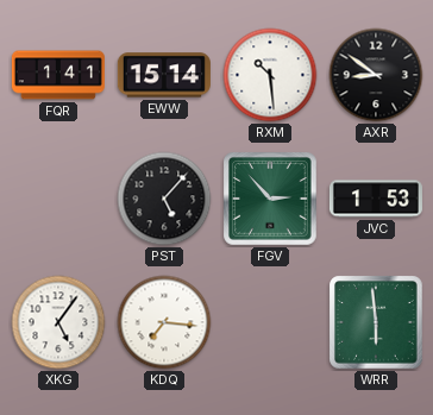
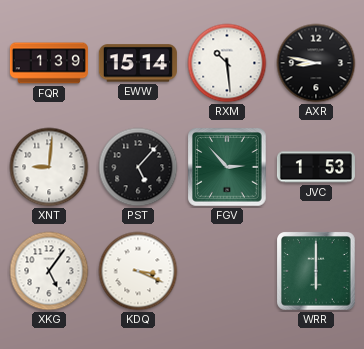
FQR: 1:41 -> 1:39
AXR: 8:51 -> 8:47
XNT: none -> 9:01
KDQ: 7:16 -> 3:19
WRR: 5:59 -> 6:00
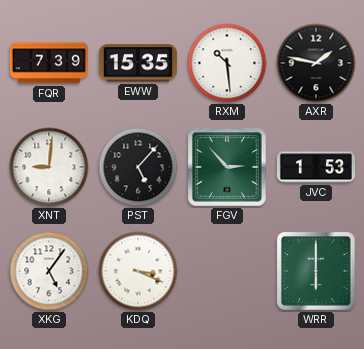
FQR: 1:39 -> 7:39
EWW: 15:14 -> 15:35
AXR: 8:47 -> 1:47
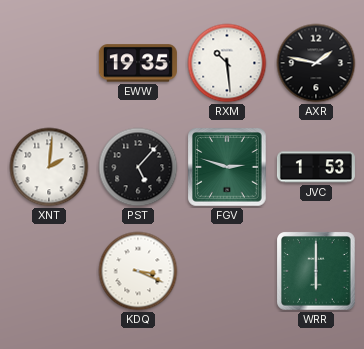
FQR: 7:39 -> none
EWW: 15:35 -> 19:35
XNT: 9:01 -> 2:01
FGV: 2:53 -> 2:48
XKG: 5:06 -> none
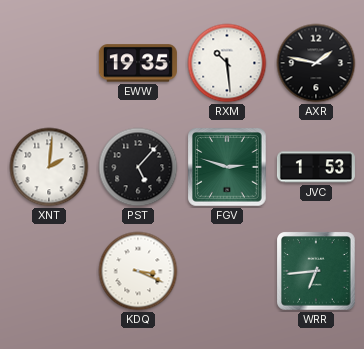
WRR: 6:00 -> 6:44
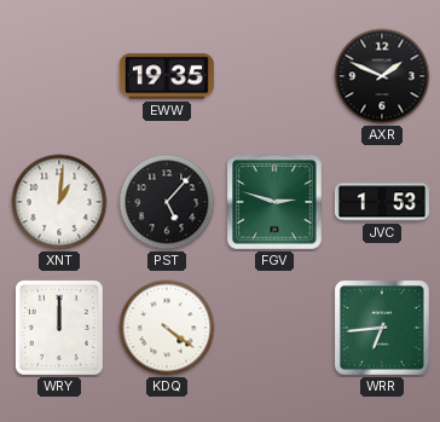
RXM: 10:29 -> none
AXR: 1:47 -> 1:49
XNT: 2:01 -> 1:01
WRY: none -> 12:00
KDQ: 3:19 -> 4:21
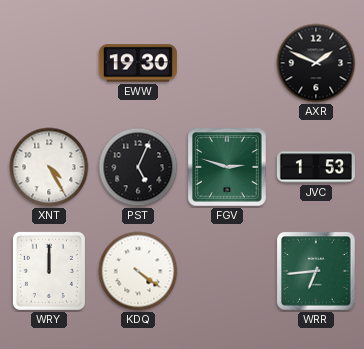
EWW: 19:35 -> 19:30
XNT: 1:01 -> 4:25
PST: 5:07 -> 5:04
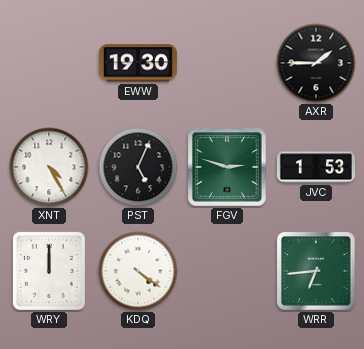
AXR: 1:49 -> 1:45
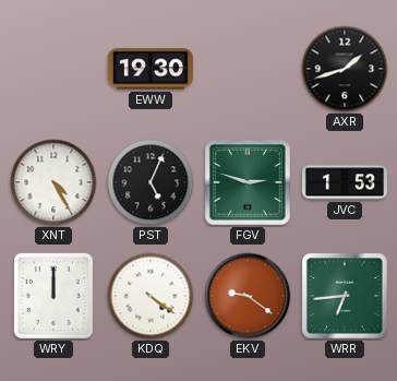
AXR: 1:45 -> 1:42
EKV: none -> 9:21
